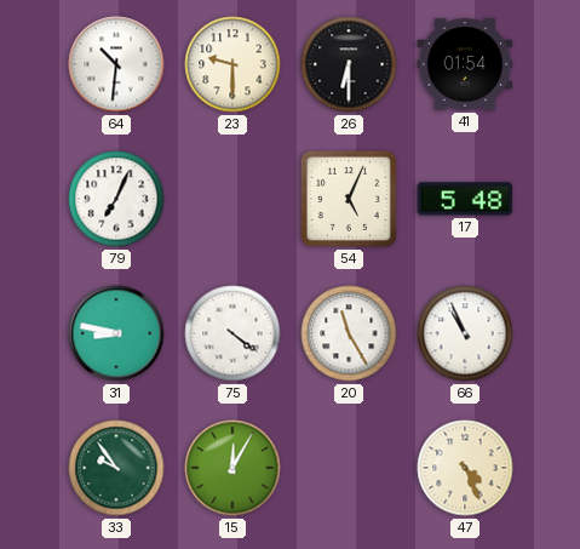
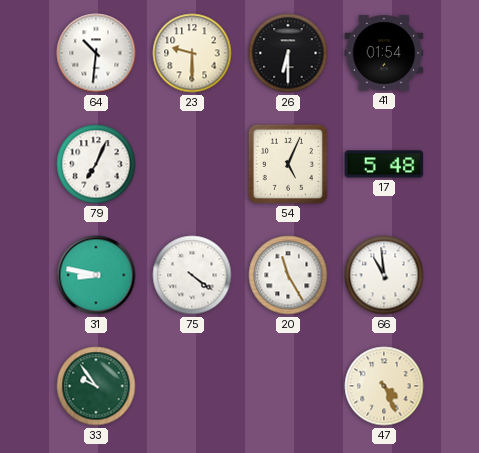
66: 10:56 -> 10:59
15: 12:05 -> none
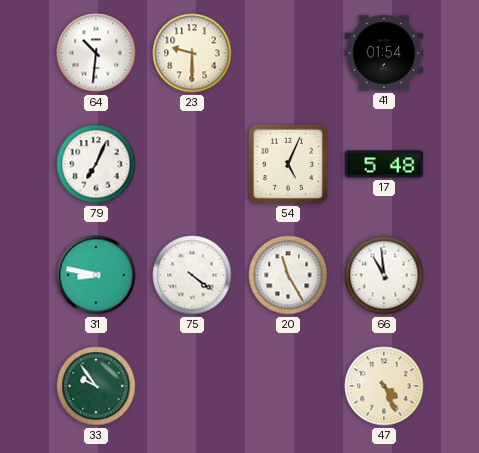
26: 6:30 -> none
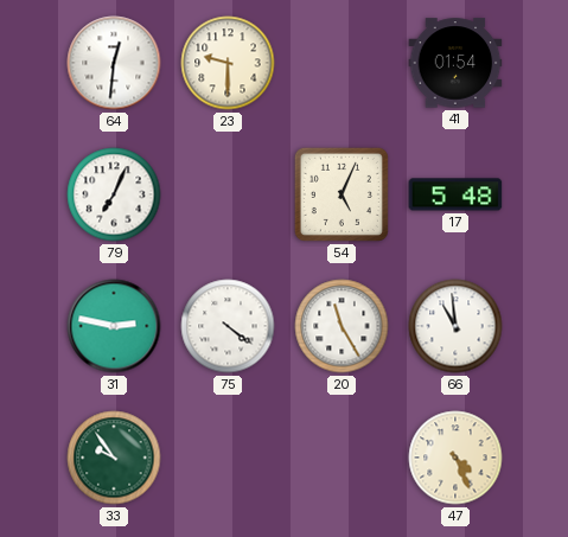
64: 10:31 -> 12:31
31: 8:47 -> 2:47
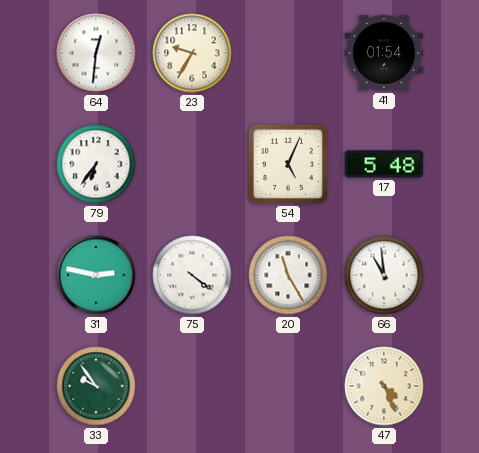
23: 9:30 -> 9:35
79: 7:04 -> 6:36
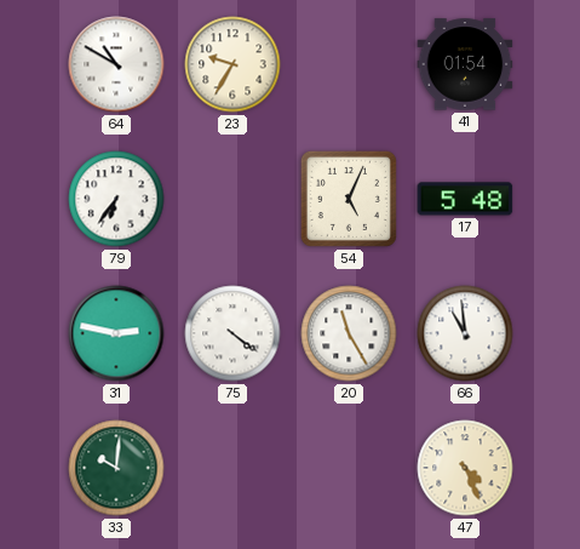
64: 12:31 -> 10:50
33: 9:54 -> 10:01
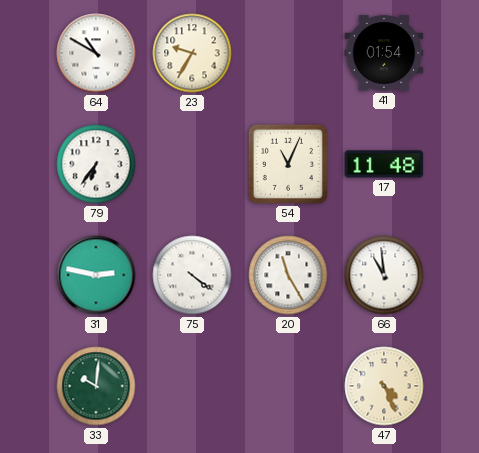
54: 5:04 -> 11:04
17: 5:48 -> 11:48
